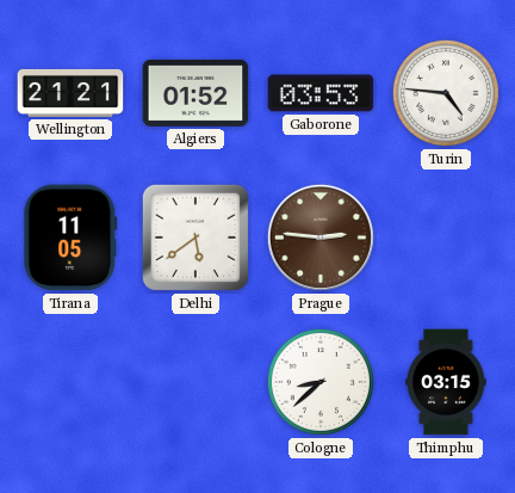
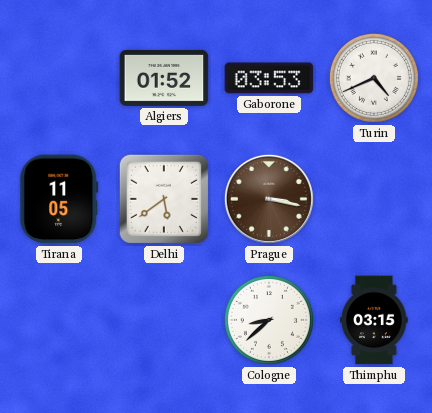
Wellington: 21:21 -> none
Turin: 4:46 -> 4:41
Prague: 2:46 -> 3:17
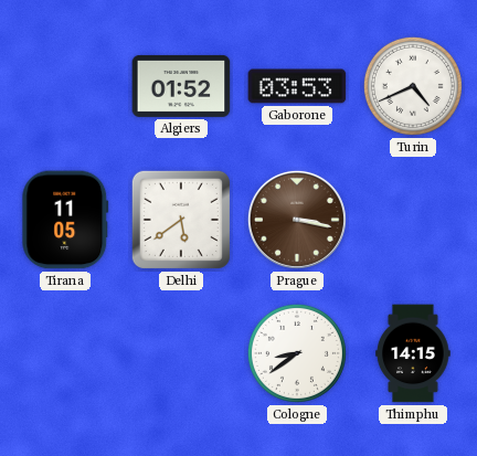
Cologne: 8:38 -> 8:39
Thimphu: 03:15 -> 14:15
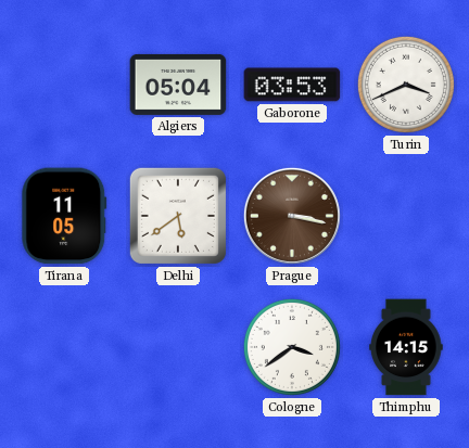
Algiers: 01:52 -> 05:04
Turin: 4:41 -> 3:41
Cologne: 8:39 -> 3:39
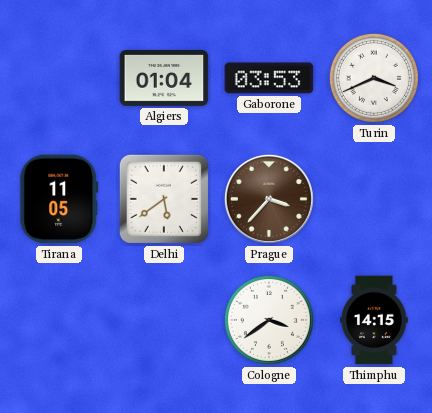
Algiers: 05:04 -> 01:04
Prague: 3:17 -> 3:37
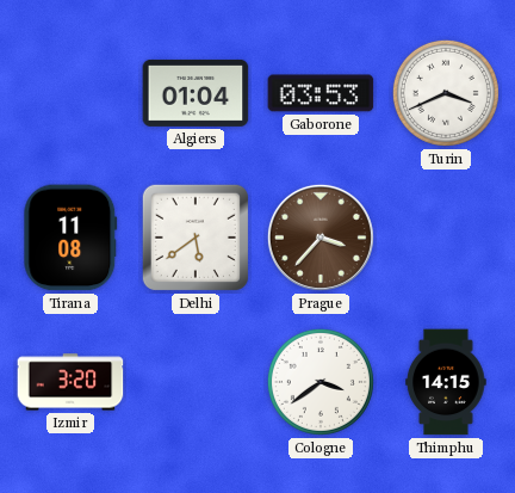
Tirana: 11:05 -> 11:08
Izmir: none -> 3:20
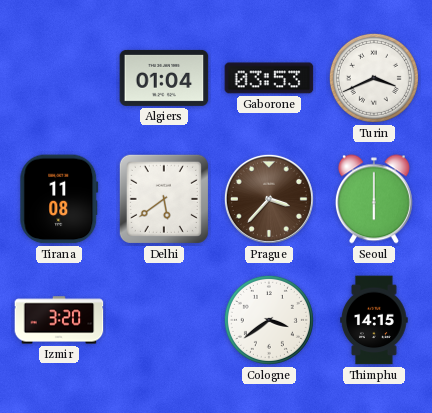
Seoul: none -> 6:00
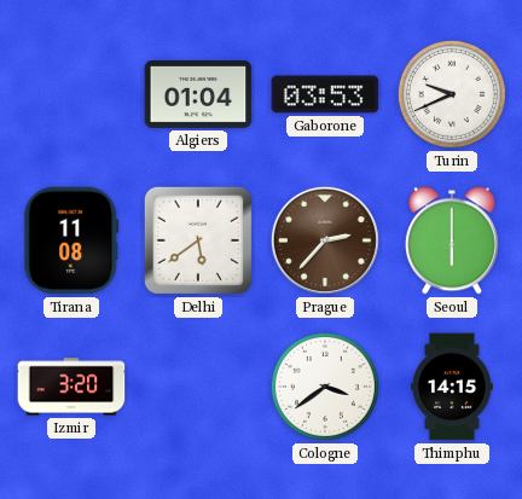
Turin: 3:41 -> 9:41
Prague: 3:37 -> 2:37
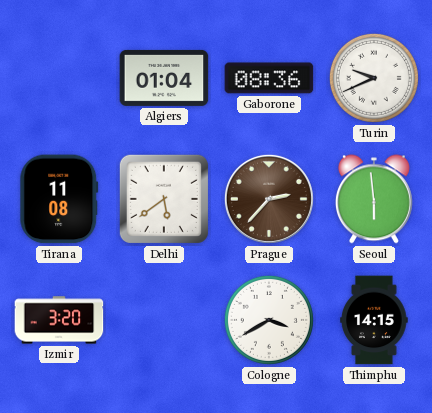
Gaborone: 03:53 -> 08:36
Seoul: 6:00 -> 5:59
Cologne: 3:39 -> 3:40
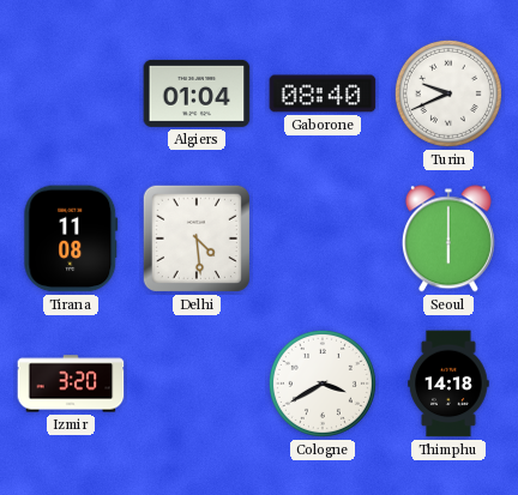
Gaborone: 08:36 -> 08:40
Delhi: 5:39 -> 4:29
Prague: 2:37 -> none
Seoul: 5:59 -> 6:00
Thimphu: 14:15 -> 14:18
